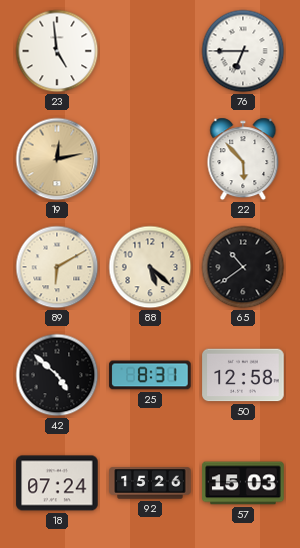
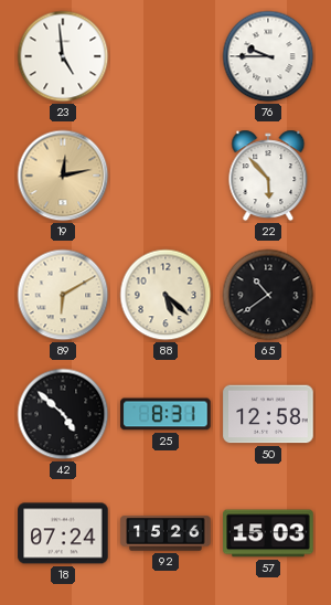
76: 6:45 -> 9:45
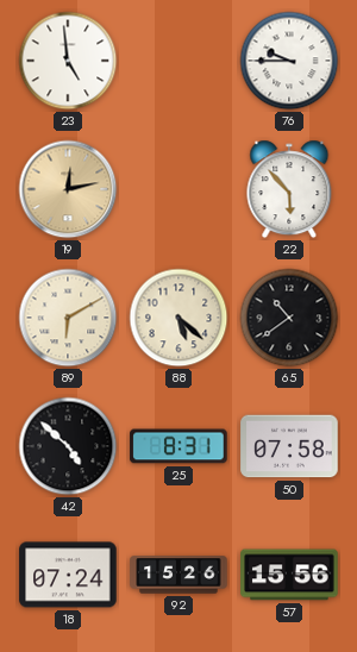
50: 12:58 -> 07:58
57: 15:03 -> 15:56
